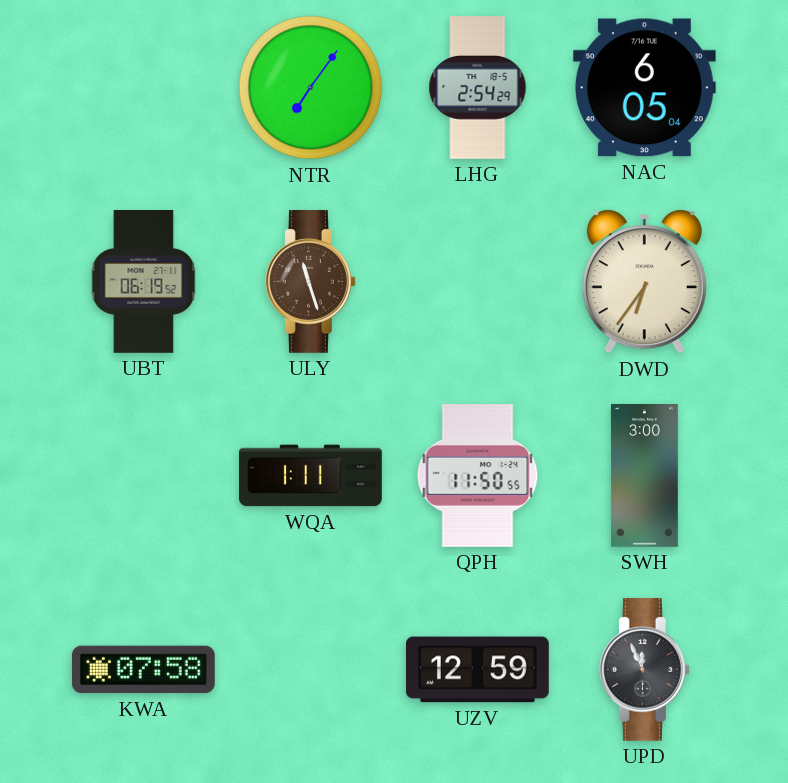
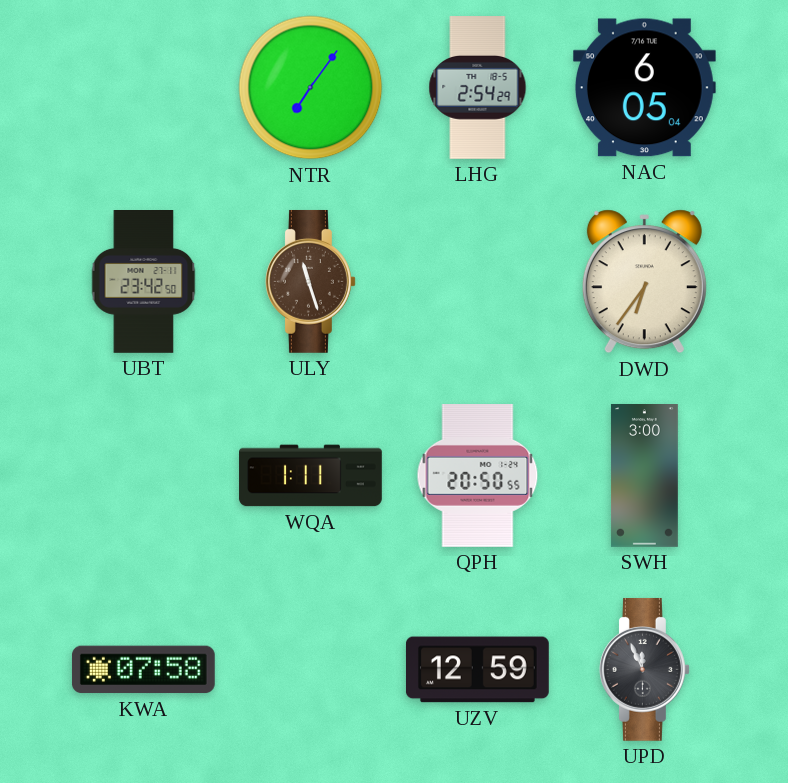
UBT: 06:19 -> 23:42
QPH: 11:50 -> 20:50
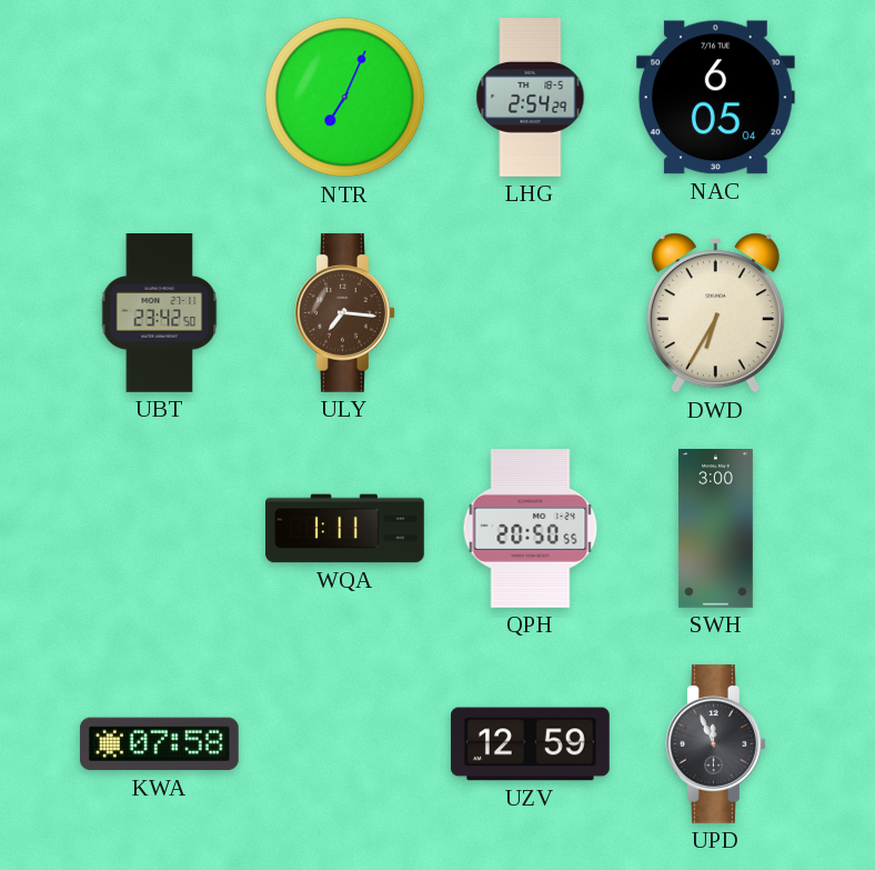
NTR: 7:06 -> 7:04
ULY: 11:27 -> 7:16
DWD: 6:36 -> 6:35
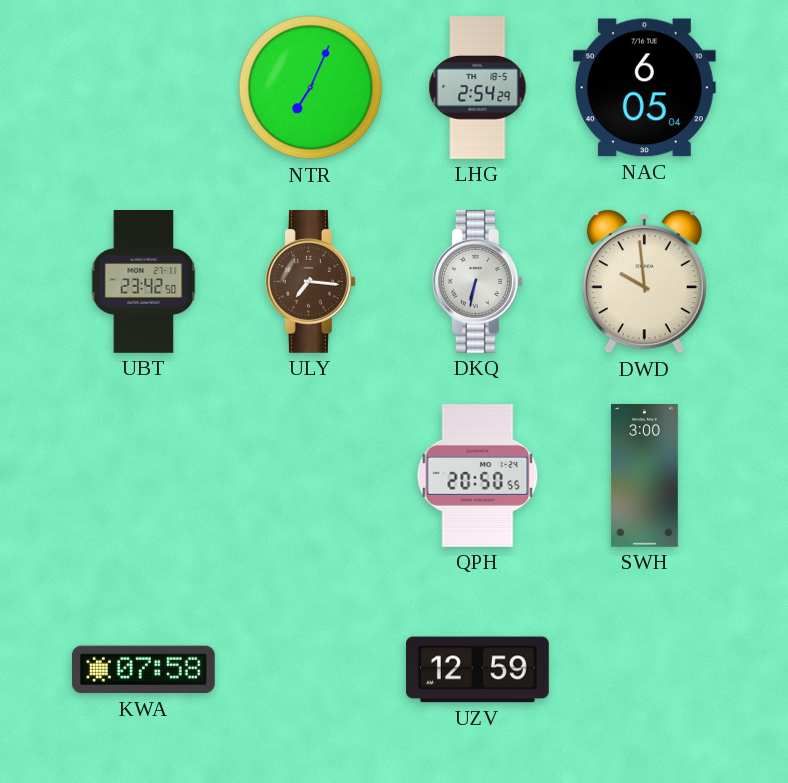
DKQ: none -> 6:32
DWD: 6:35 -> 9:59
WQA: 1:11 -> none
UPD: 11:56 -> none
